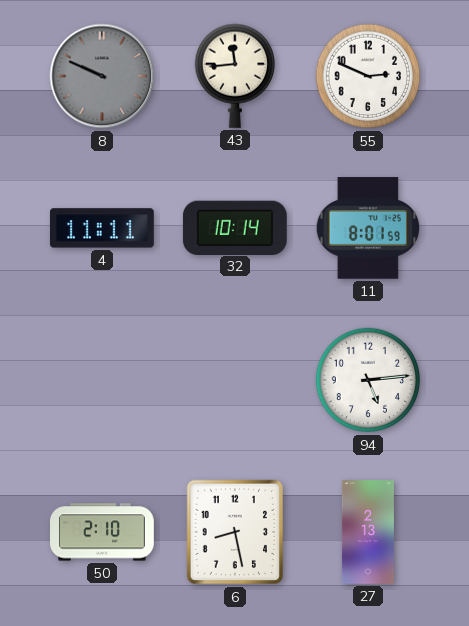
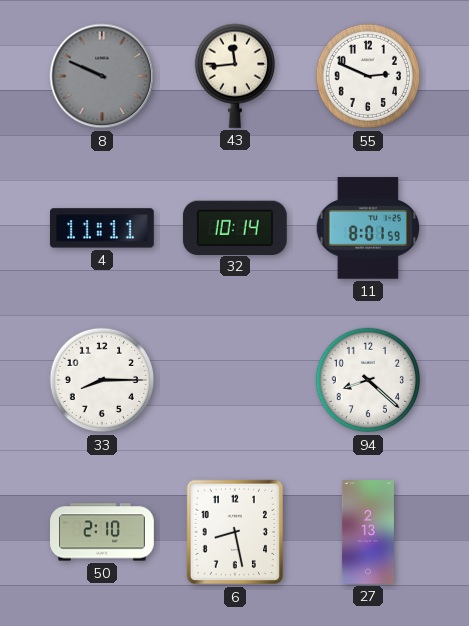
33: none -> 8:15
94: 5:14 -> 8:22
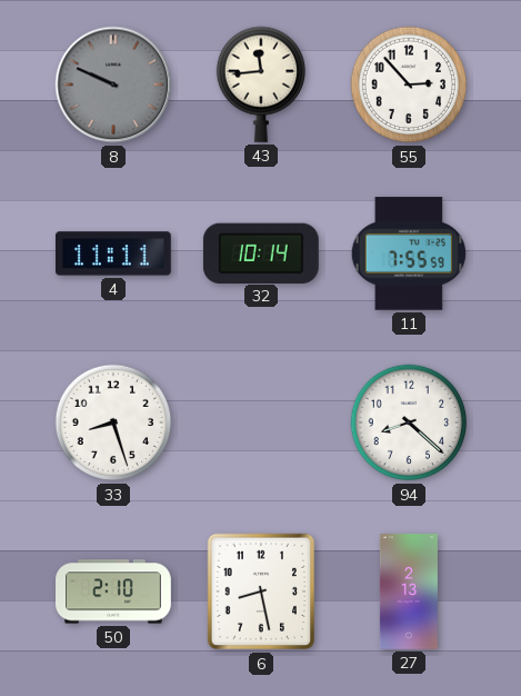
55: 2:49 -> 2:53
11: 8:01 -> 7:55
33: 8:15 -> 8:27
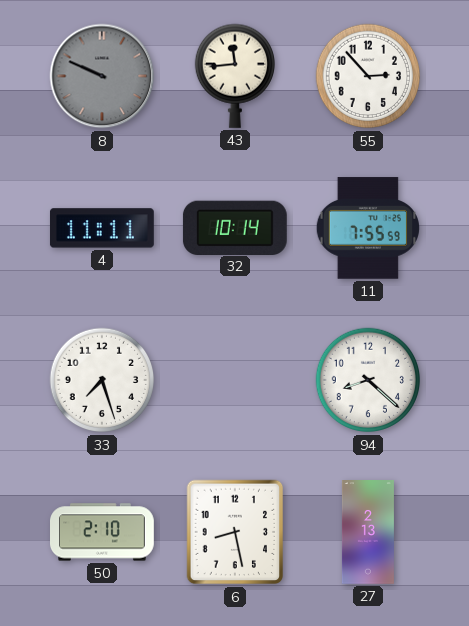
33: 8:27 -> 7:27
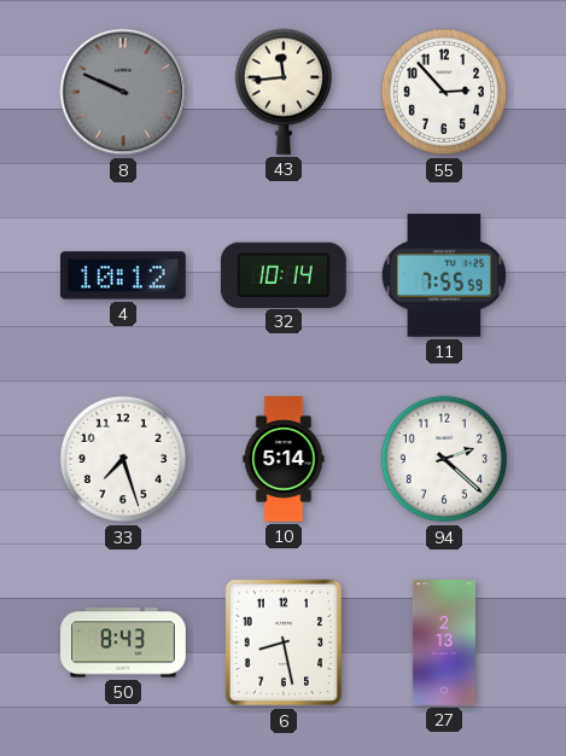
4: 11:11 -> 10:12
10: none -> 5:14
94: 8:22 -> 2:22
50: 2:10 -> 8:43
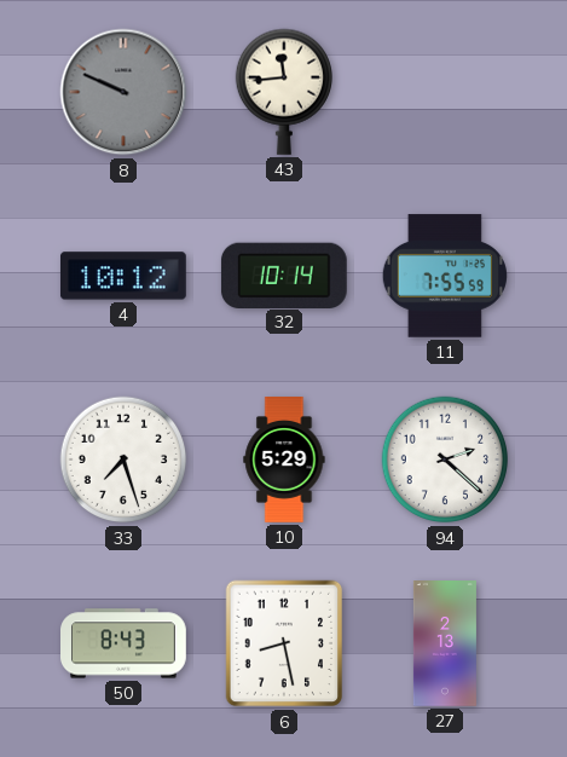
55: 2:53 -> none
10: 5:14 -> 5:29
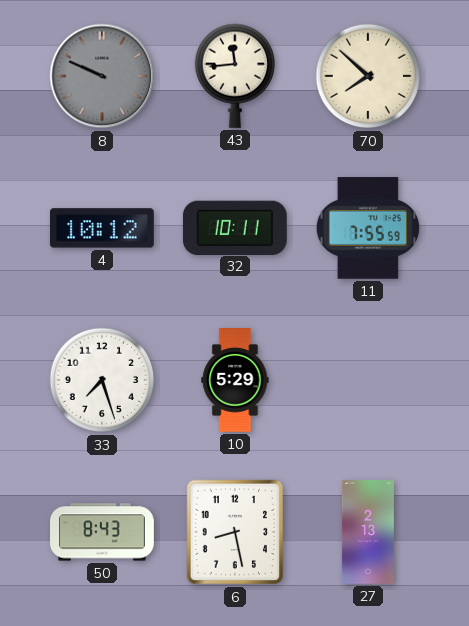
70: none -> 7:52
32: 10:14 -> 10:11
94: 2:22 -> none
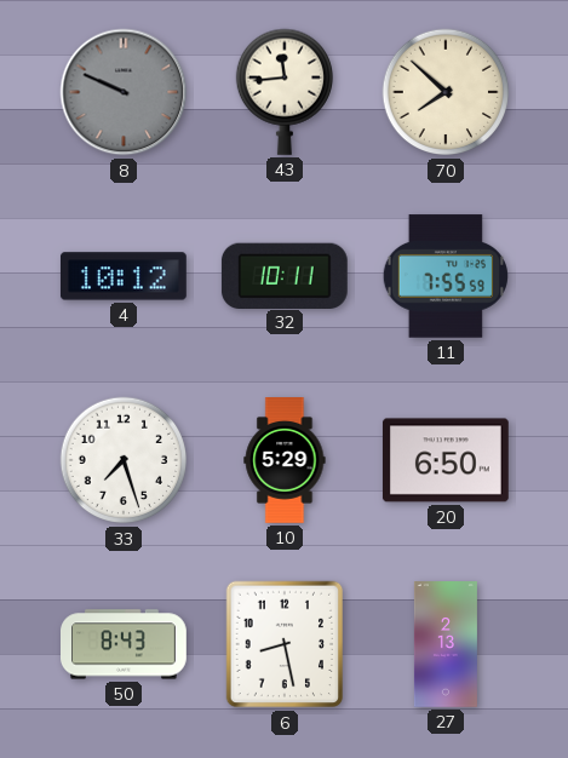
20: none -> 6:50
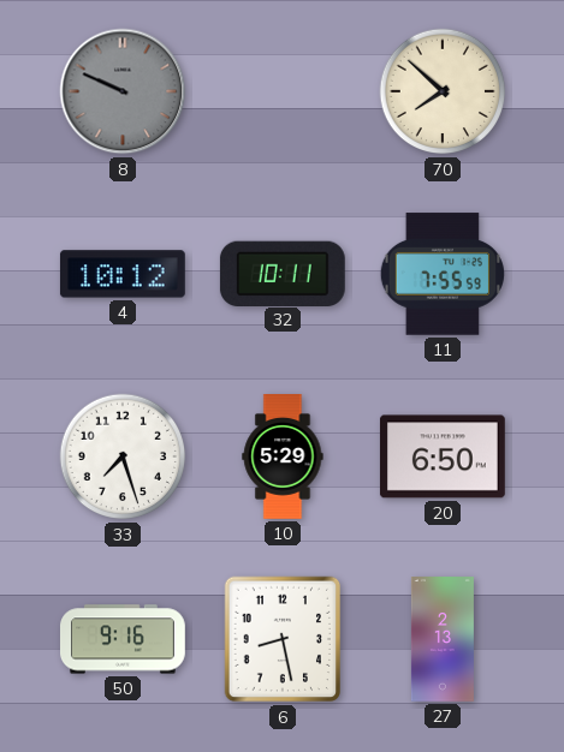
43: 11:44 -> none
50: 8:43 -> 9:16
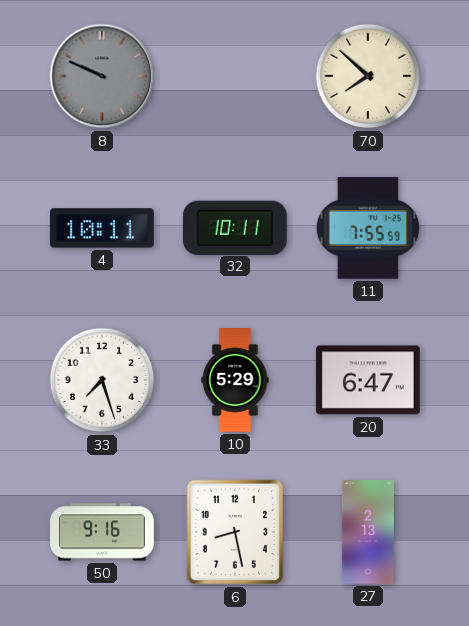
4: 10:12 -> 10:11
20: 6:50 -> 6:47
